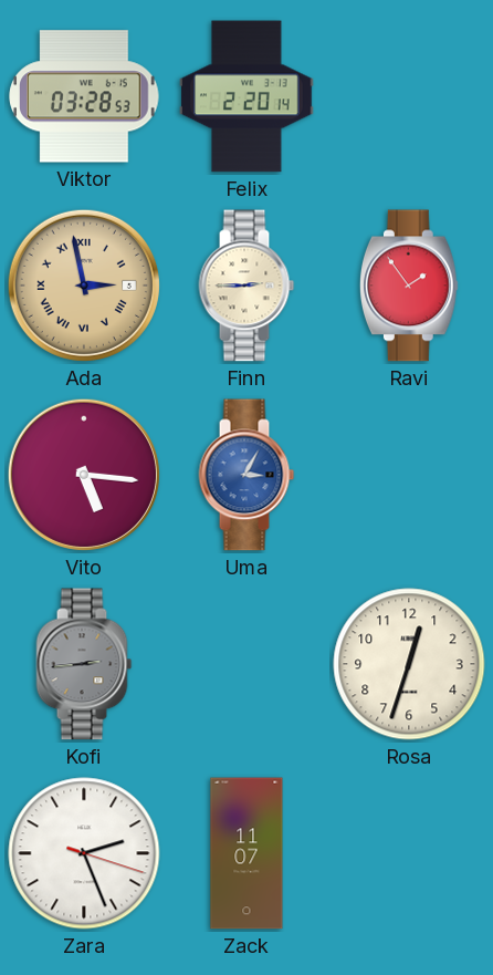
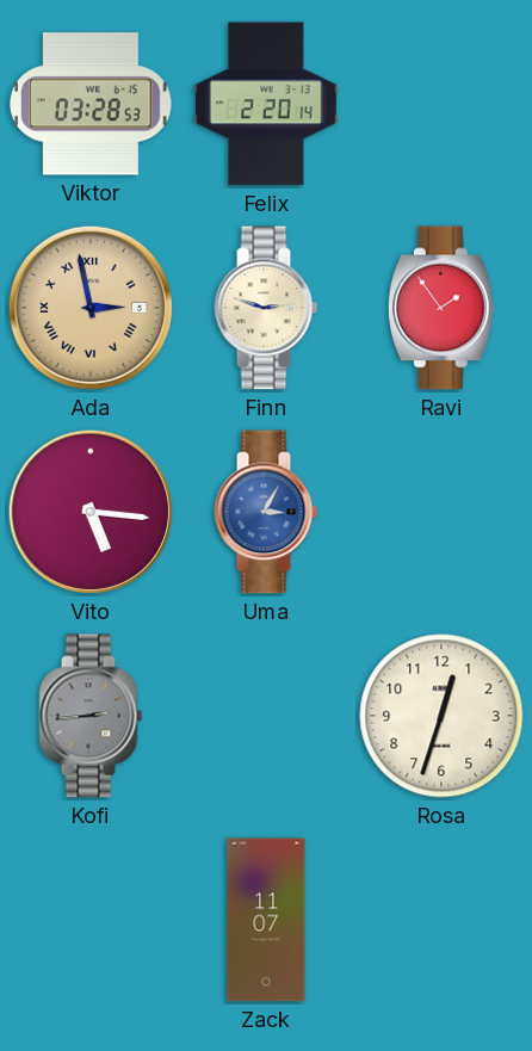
Finn: 2:45 -> 2:48
Zara: 2:26 -> none
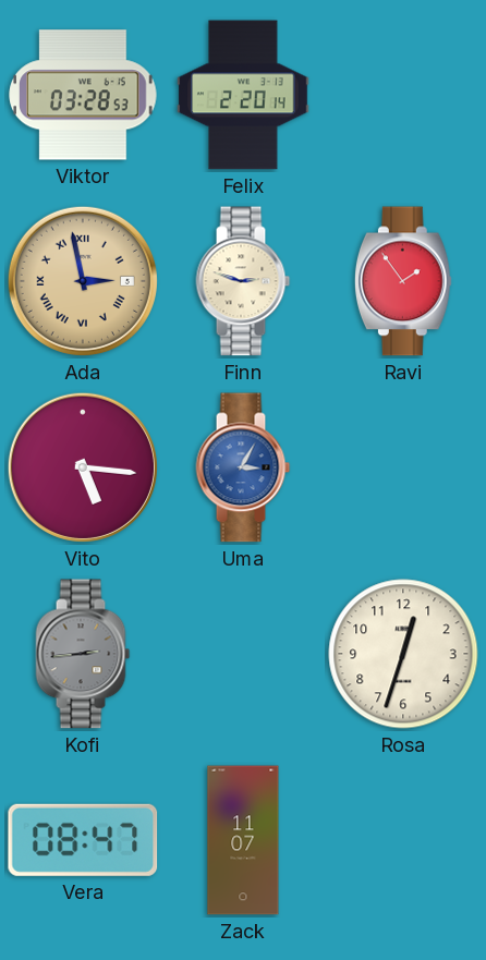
Vera: none -> 08:47
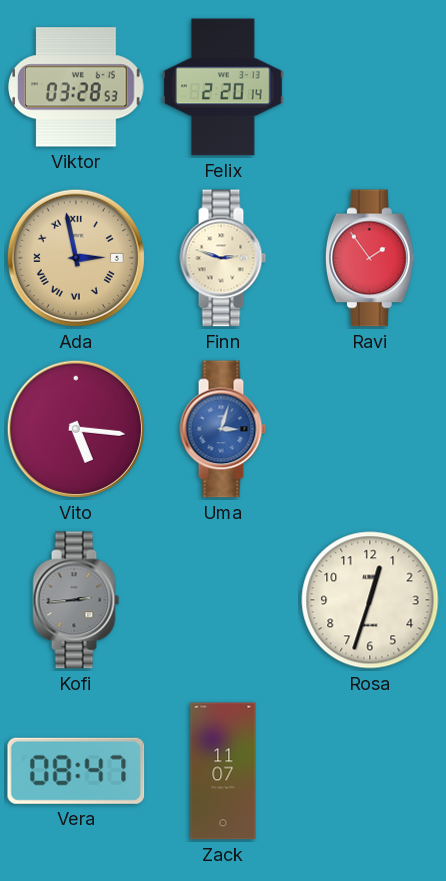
Uma: 3:05 -> 3:03
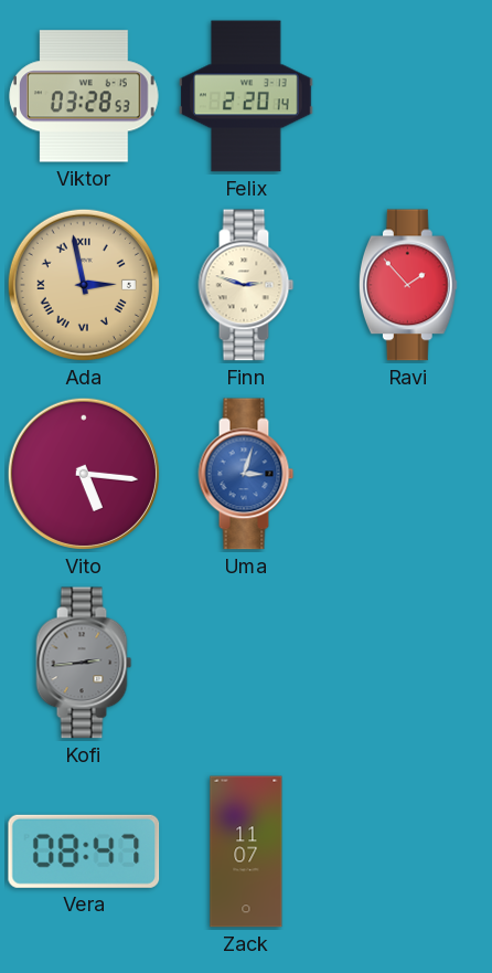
Ravi: 1:54 -> 1:53
Rosa: 12:33 -> none
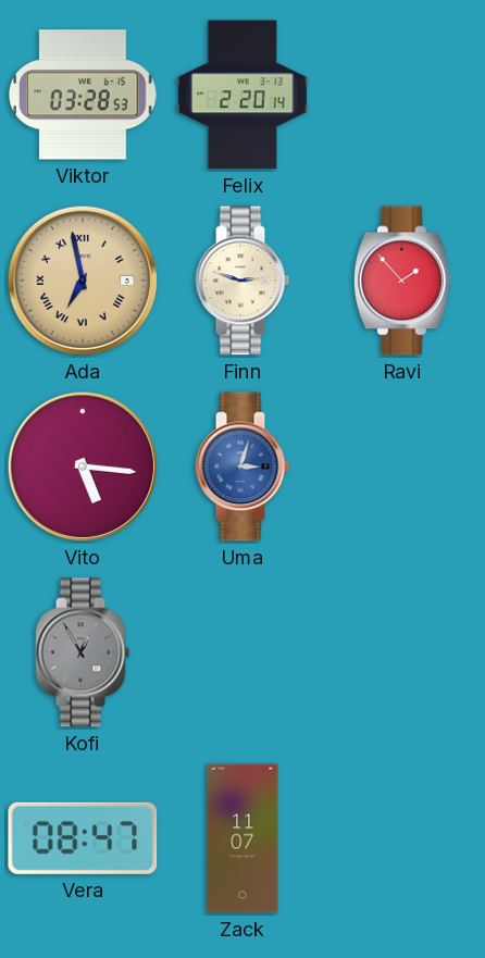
Ada: 2:58 -> 6:58
Kofi: 2:44 -> 12:55
